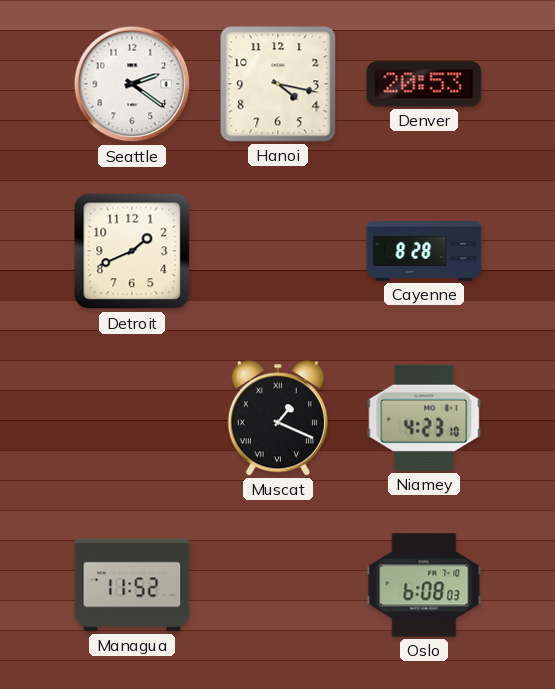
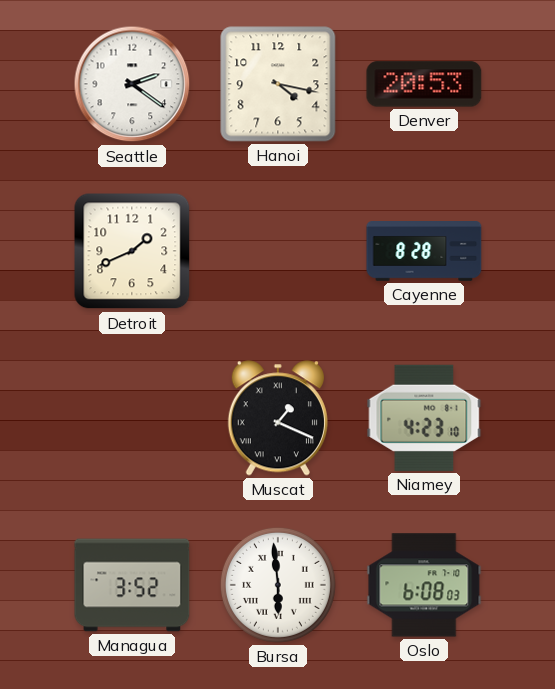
Managua: 11:52 -> 3:52
Bursa: none -> 5:59
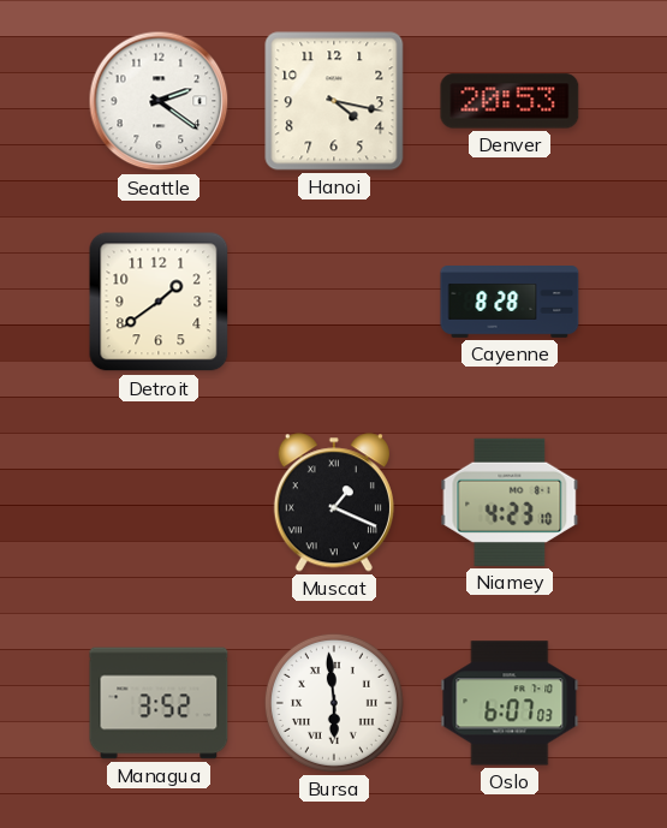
Detroit: 1:41 -> 1:39
Oslo: 6:08 -> 6:07
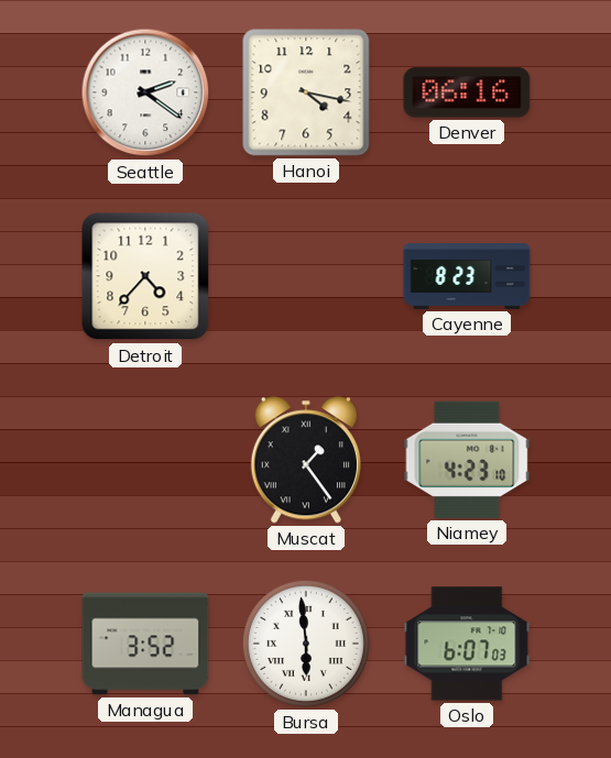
Denver: 20:53 -> 06:16
Detroit: 1:39 -> 4:37
Cayenne: 8:28 -> 8:23
Muscat: 1:19 -> 1:24
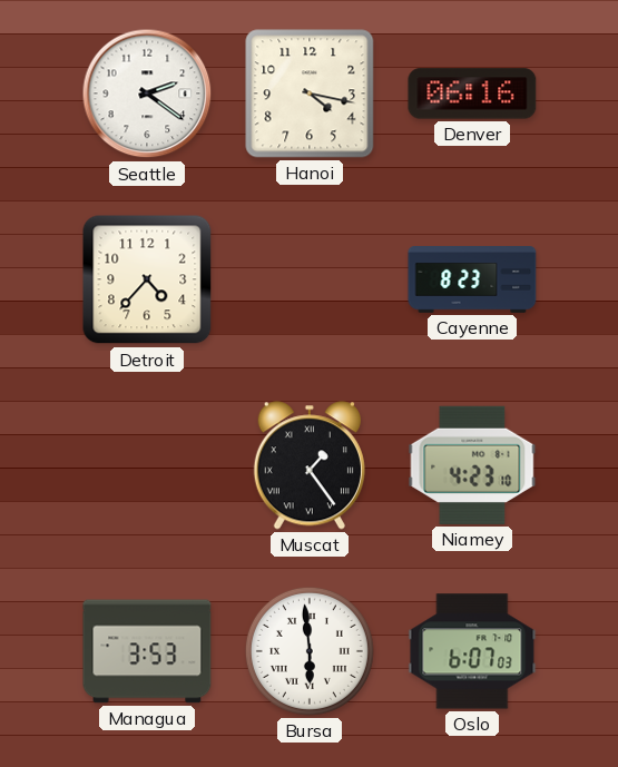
Managua: 3:52 -> 3:53
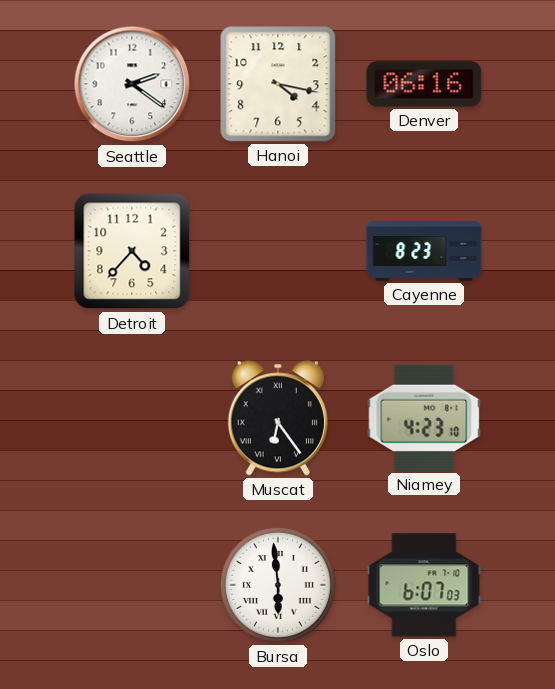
Muscat: 1:24 -> 6:24
Managua: 3:53 -> none
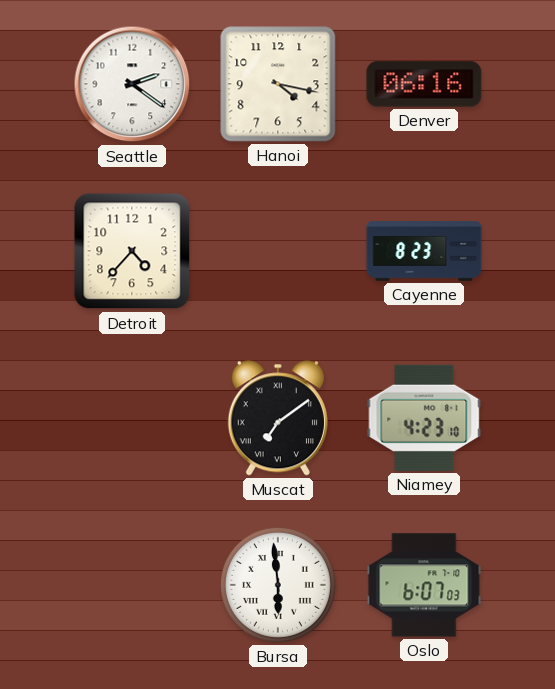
Muscat: 6:24 -> 7:09
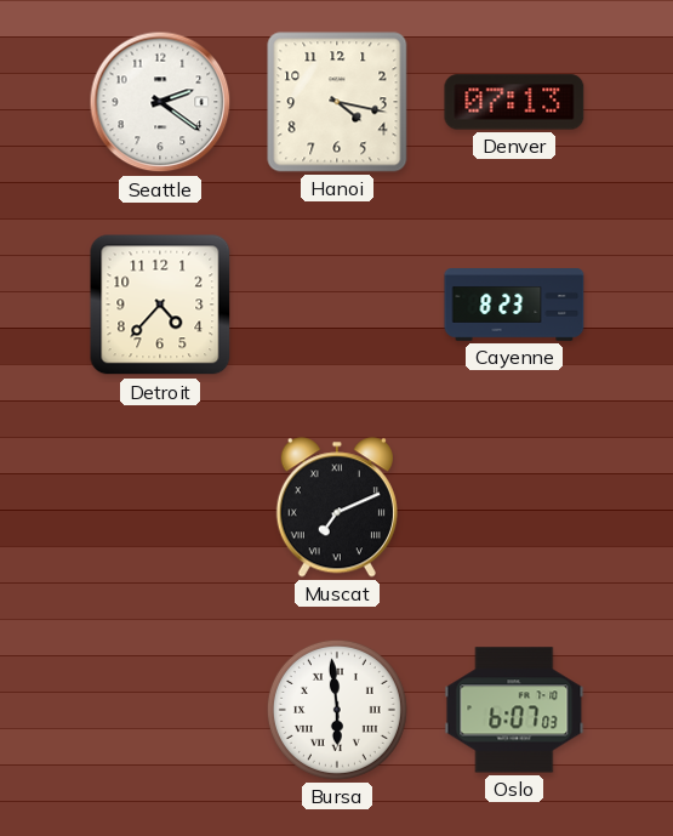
Denver: 06:16 -> 07:13
Muscat: 7:09 -> 7:11
Niamey: 4:23 -> none
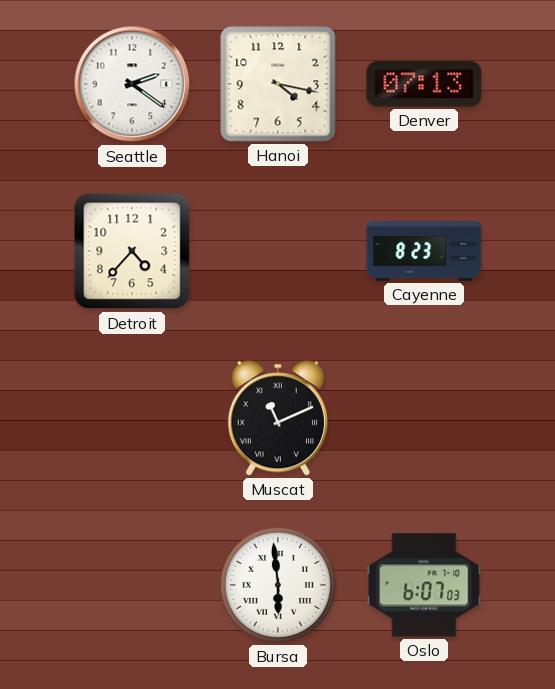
Muscat: 7:11 -> 11:11
